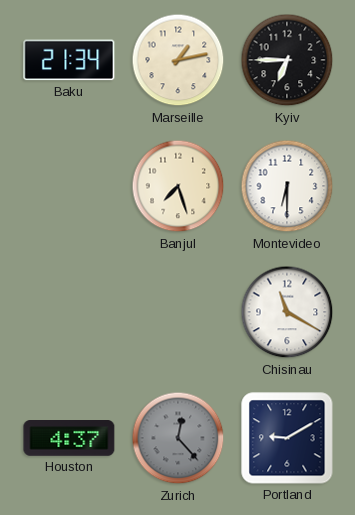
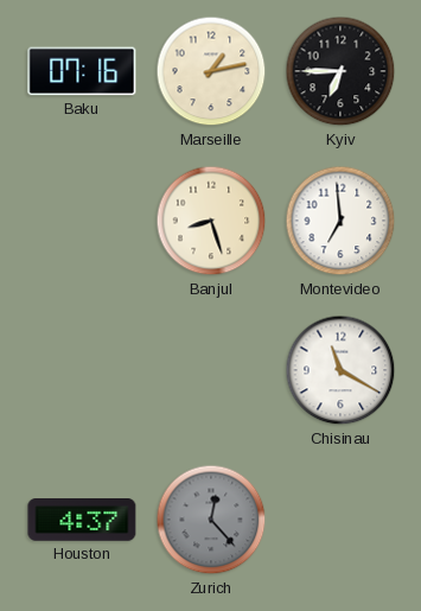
Baku: 21:34 -> 07:16
Banjul: 7:27 -> 8:27
Montevideo: 6:30 -> 6:59
Portland: 9:10 -> none
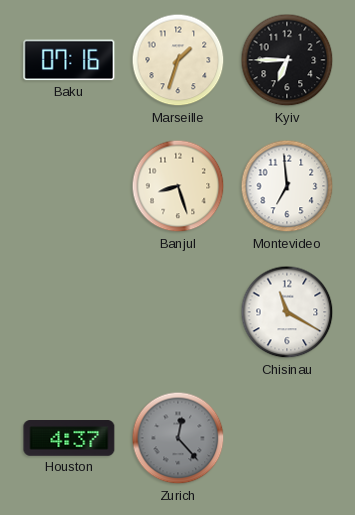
Marseille: 1:13 -> 1:33
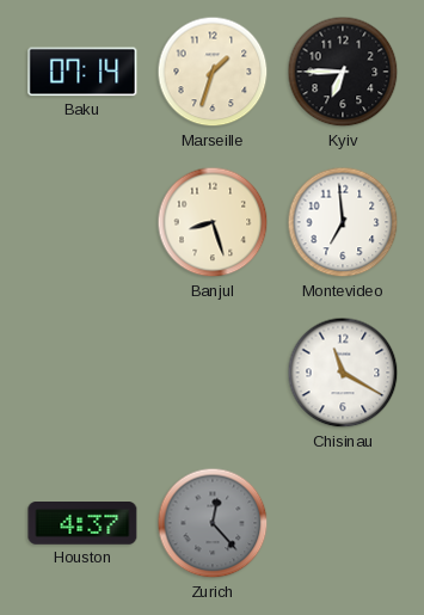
Baku: 07:16 -> 07:14
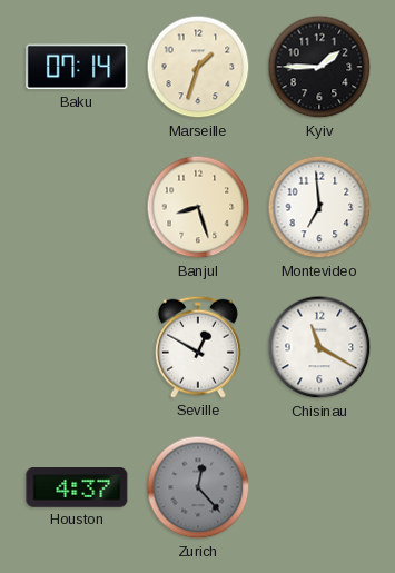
Kyiv: 6:45 -> 1:45
Seville: none -> 12:50
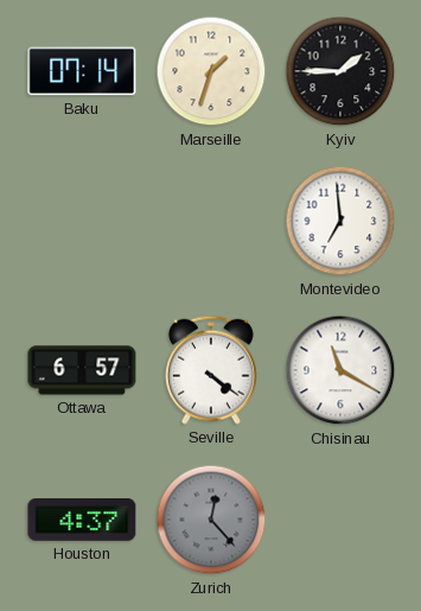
Banjul: 8:27 -> none
Ottawa: none -> 6:57
Seville: 12:50 -> 4:21
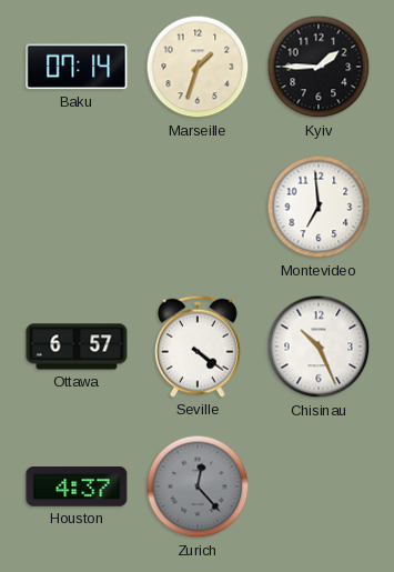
Chisinau: 11:20 -> 10:26
